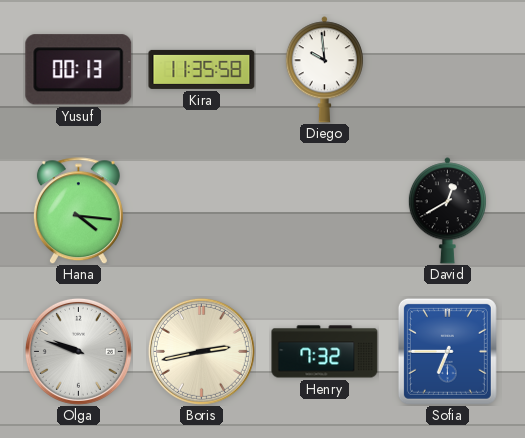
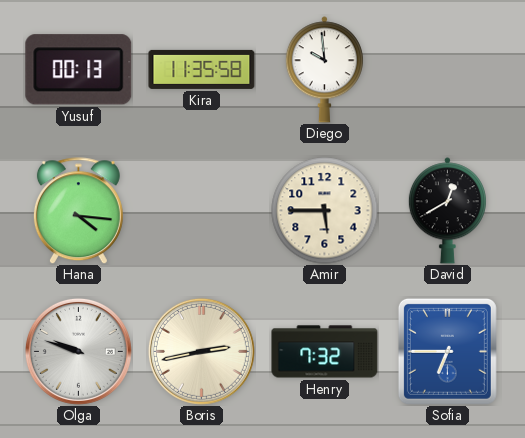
Amir: none -> 5:45
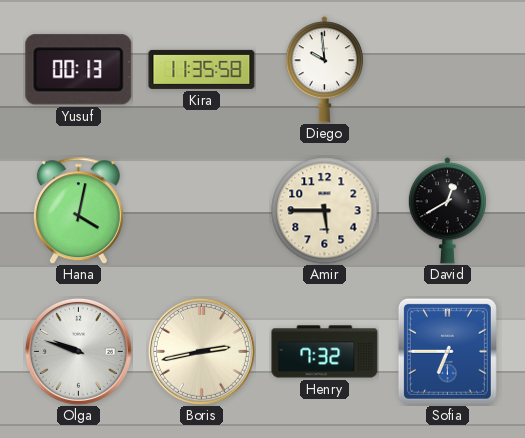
Hana: 4:16 -> 4:02
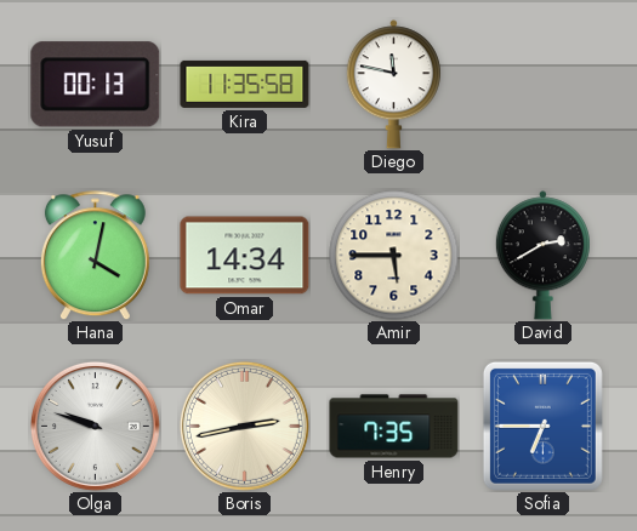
Diego: 9:59 -> 11:47
Omar: none -> 14:34
David: 12:40 -> 2:40
Henry: 7:32 -> 7:35
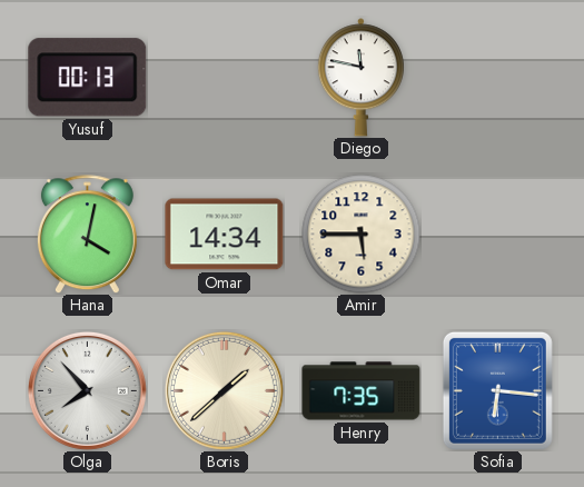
Kira: 11:35 -> none
David: 2:40 -> none
Olga: 9:48 -> 7:53
Boris: 2:43 -> 1:38
Sofia: 6:45 -> 6:16
